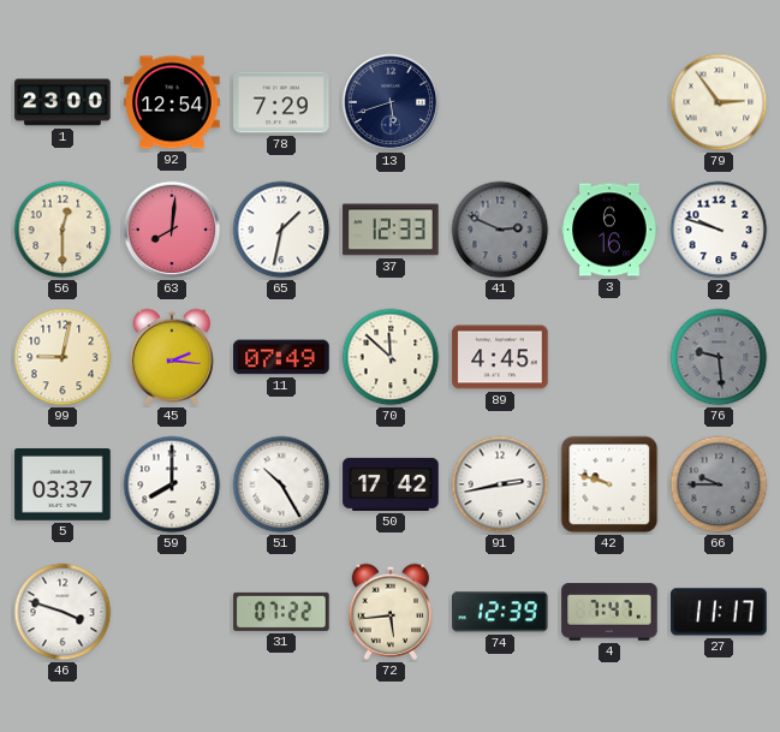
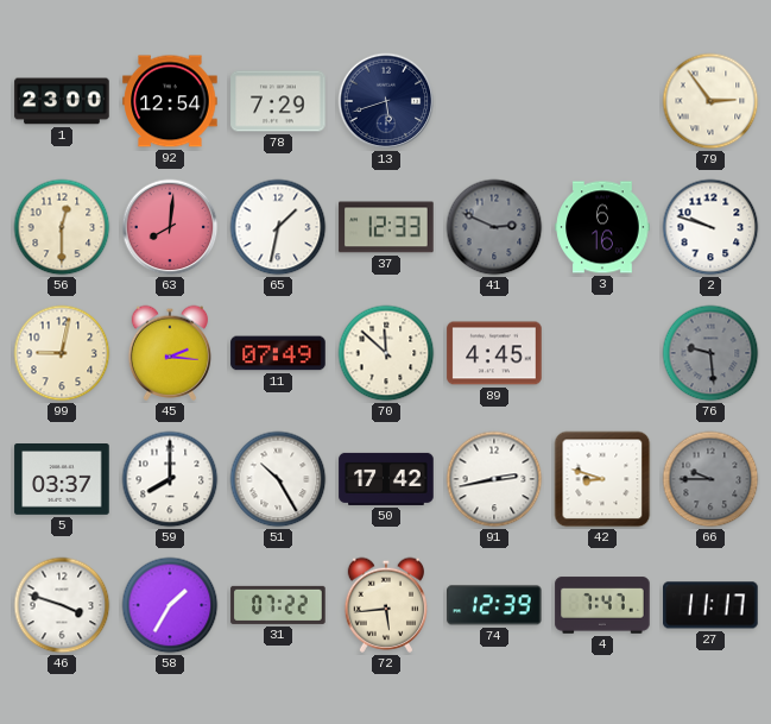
42: 9:48 -> 8:48
58: none -> 1:35
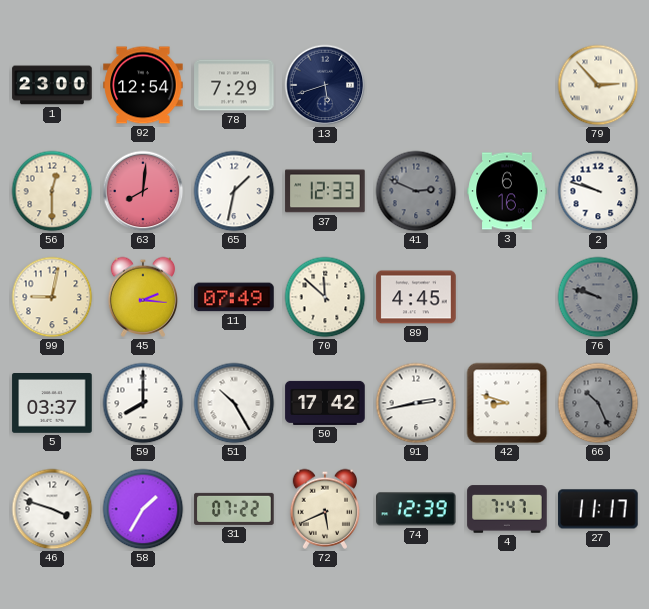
79: 2:54 -> 2:53
76: 9:29 -> 9:48
66: 9:45 -> 10:26
72: 5:44 -> 5:41
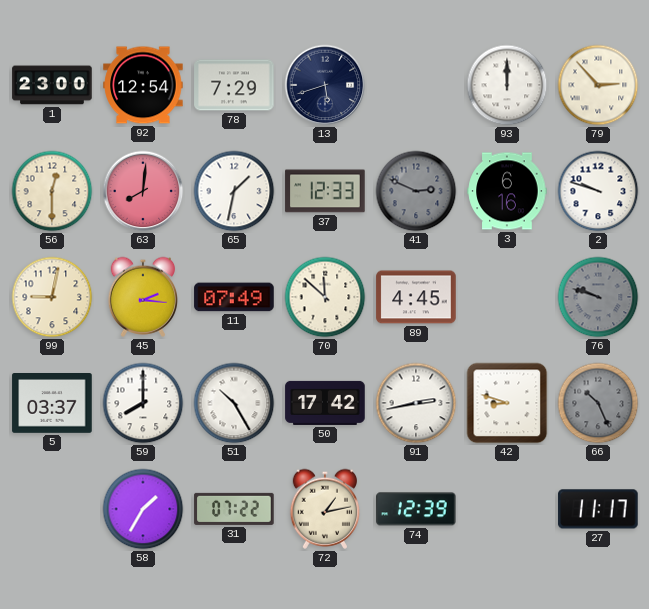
93: none -> 12:00
46: 3:48 -> none
72: 5:41 -> 1:13
4: 7:47 -> none
